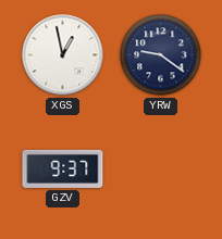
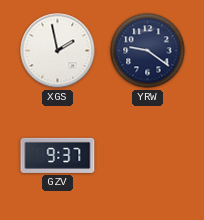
XGS: 12:58 -> 1:58
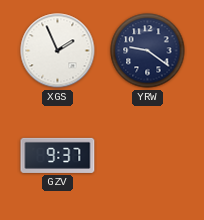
XGS: 1:58 -> 1:56
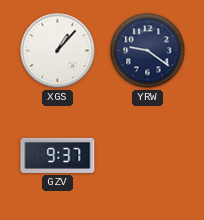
XGS: 1:56 -> 1:07
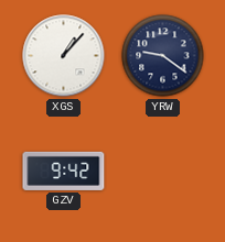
GZV: 9:37 -> 9:42
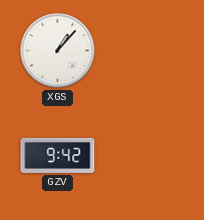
YRW: 9:21 -> none
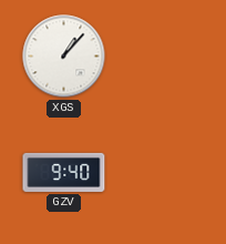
GZV: 9:42 -> 9:40
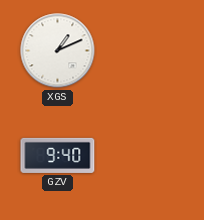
XGS: 1:07 -> 1:11
